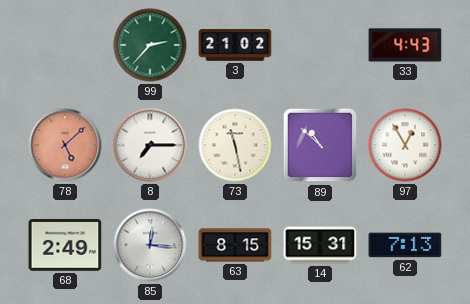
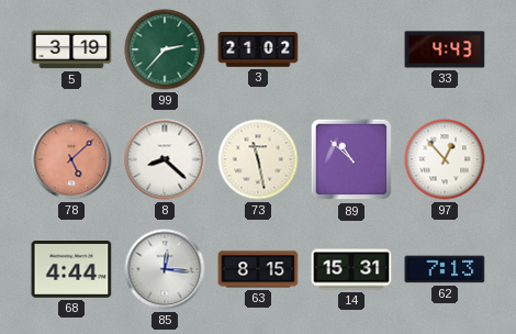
5: none -> 3:19
8: 7:15 -> 8:22
97: 12:55 -> 12:53
68: 2:49 -> 4:44
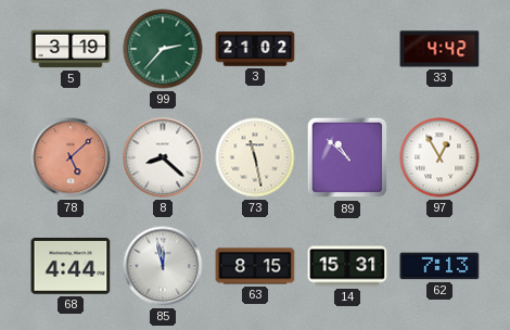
33: 4:43 -> 4:42
97: 12:53 -> 12:55
85: 12:16 -> 11:58
